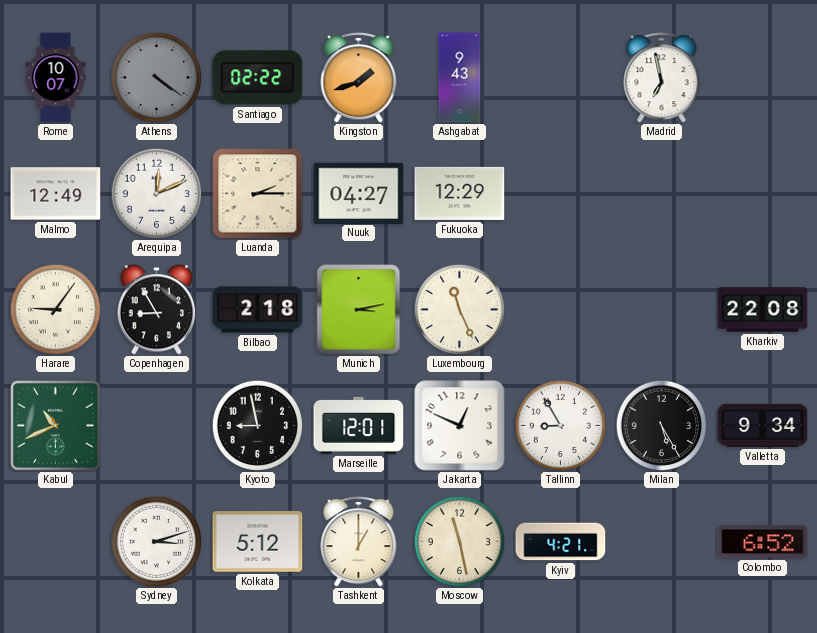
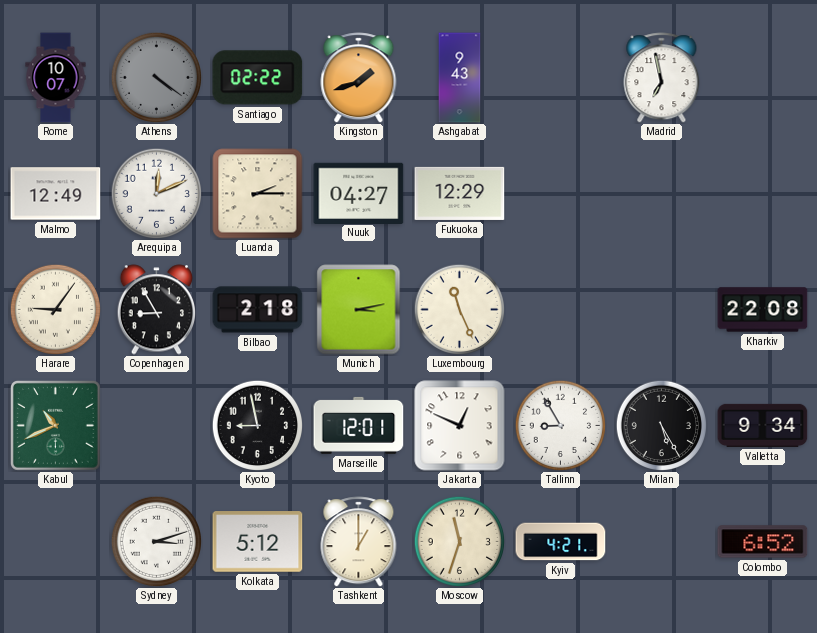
Moscow: 11:28 -> 11:33
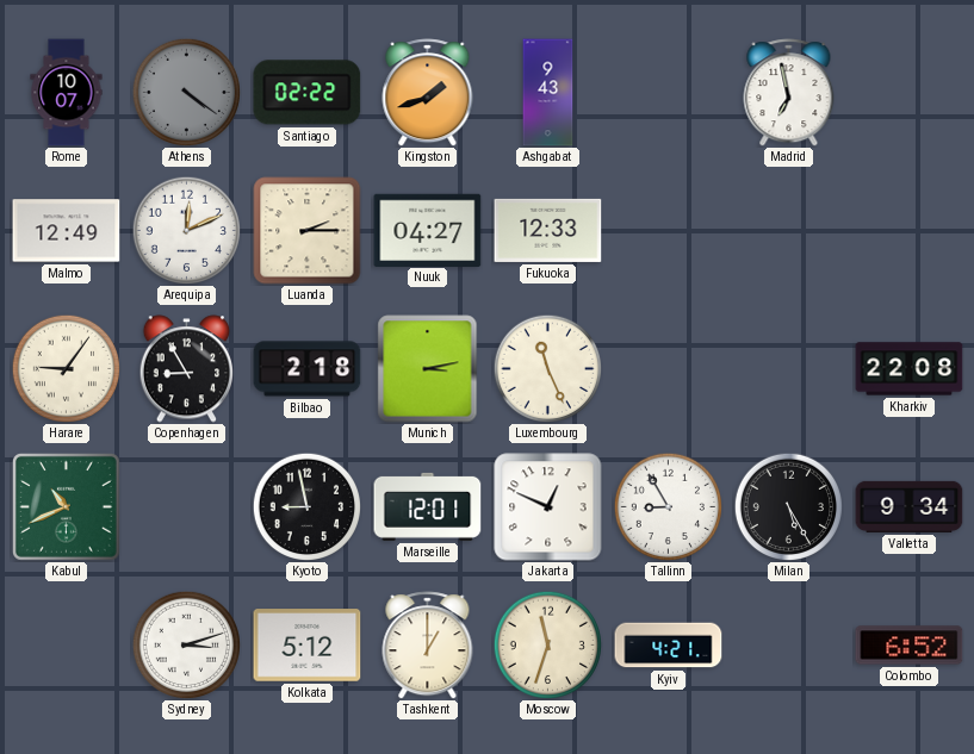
Fukuoka: 12:29 -> 12:33
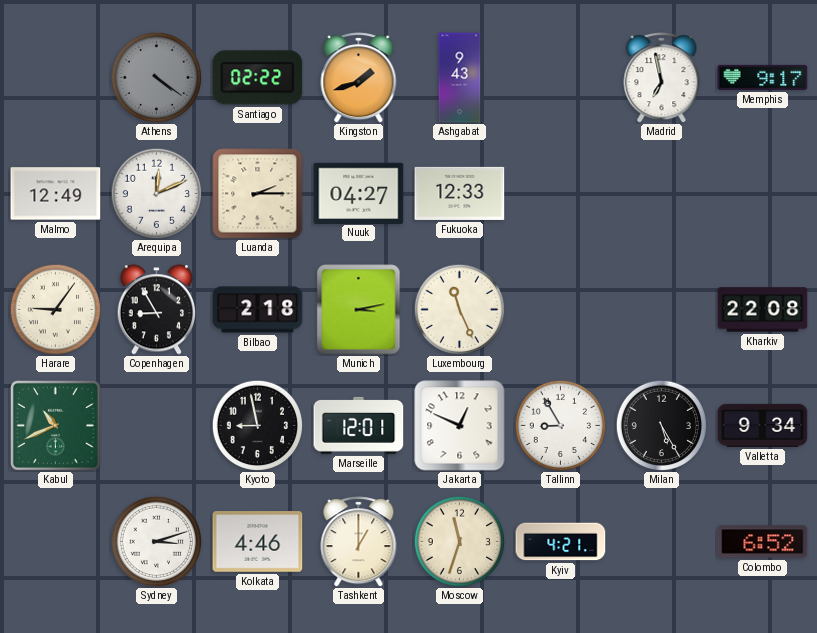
Rome: 10:07 -> none
Memphis: none -> 9:17
Kolkata: 5:12 -> 4:46
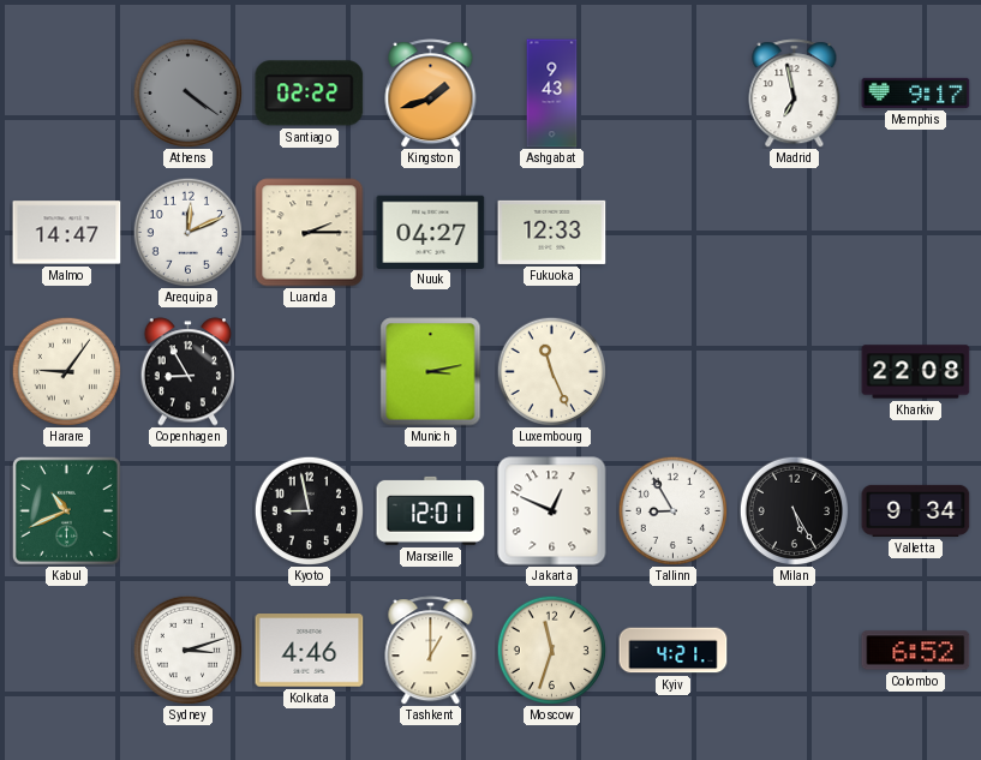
Malmo: 12:49 -> 14:47
Bilbao: 2:18 -> none
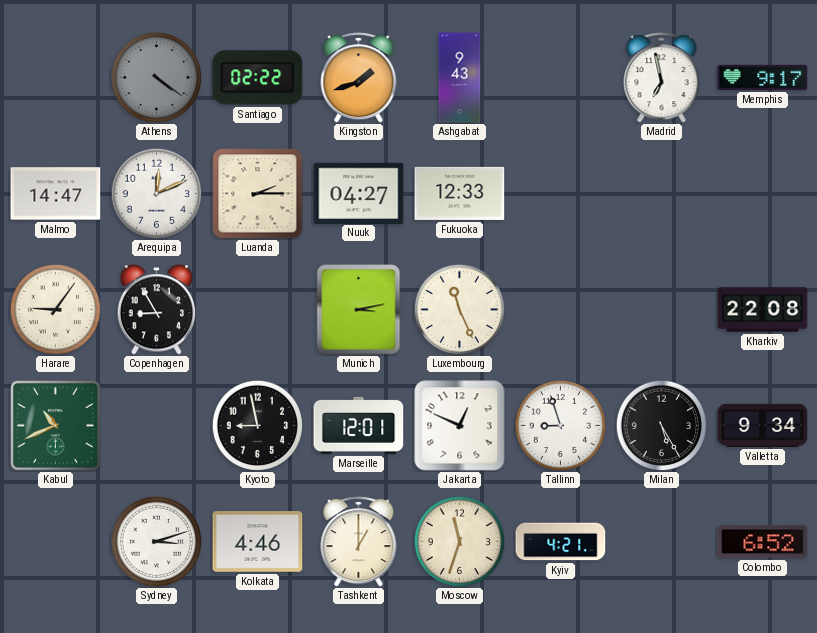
Tallinn: 8:55 -> 8:57
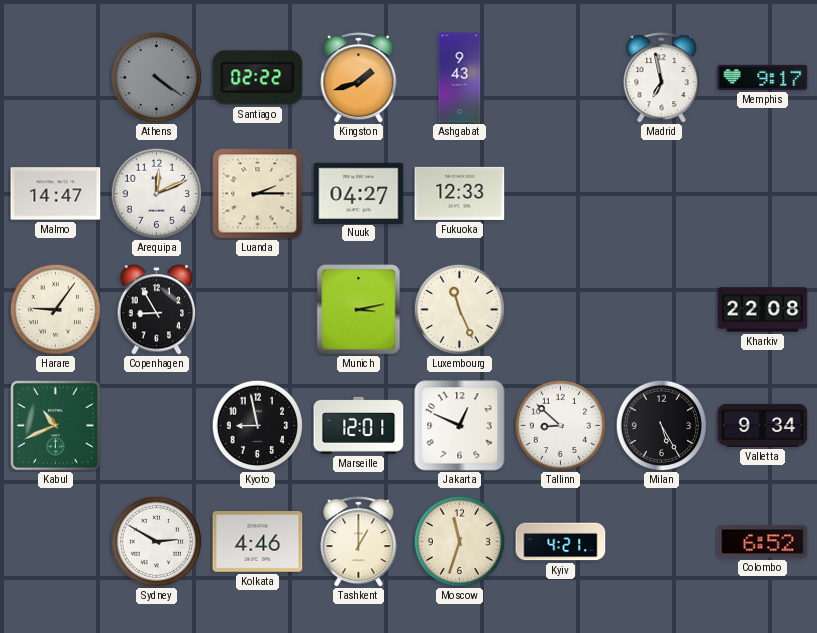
Tallinn: 8:57 -> 8:52
Sydney: 3:12 -> 2:50
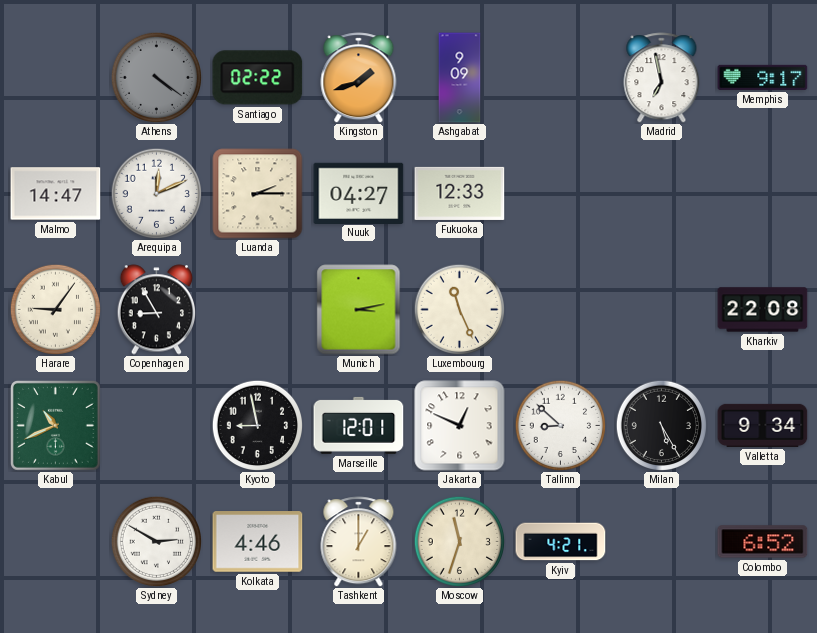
Ashgabat: 9:43 -> 9:09
